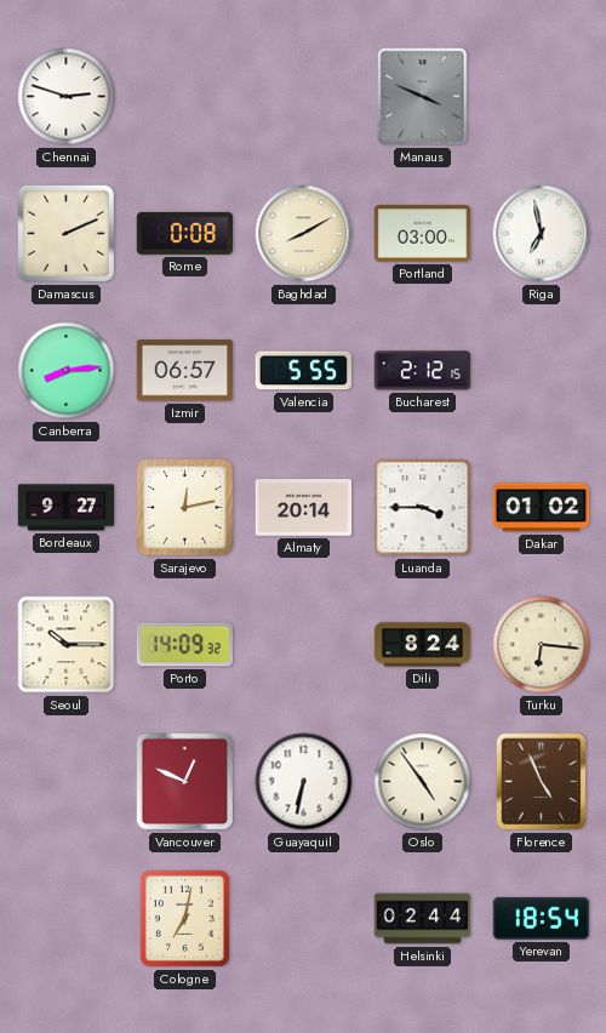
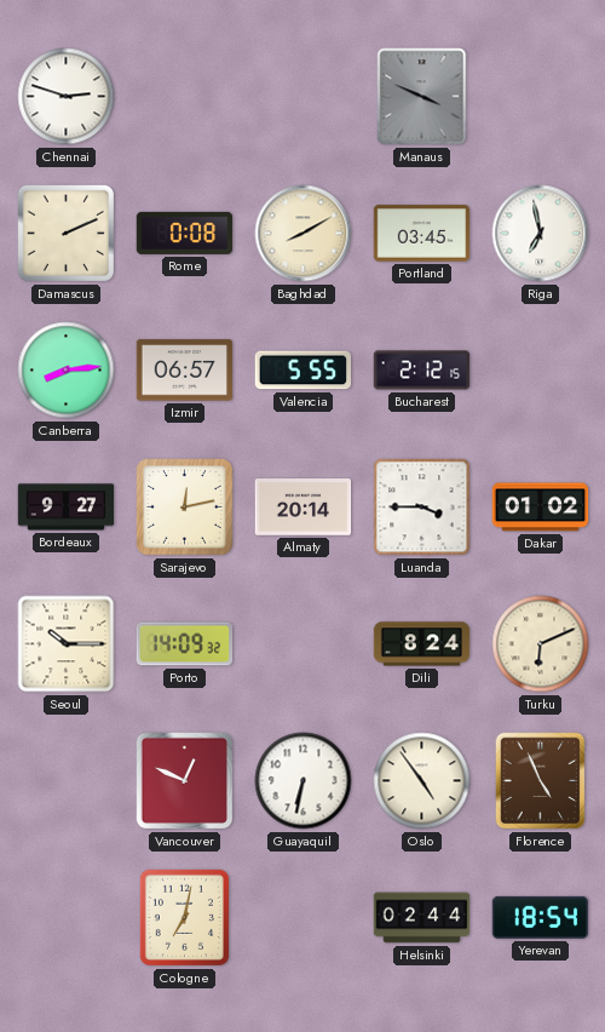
Portland: 03:00 -> 03:45
Turku: 6:16 -> 6:11
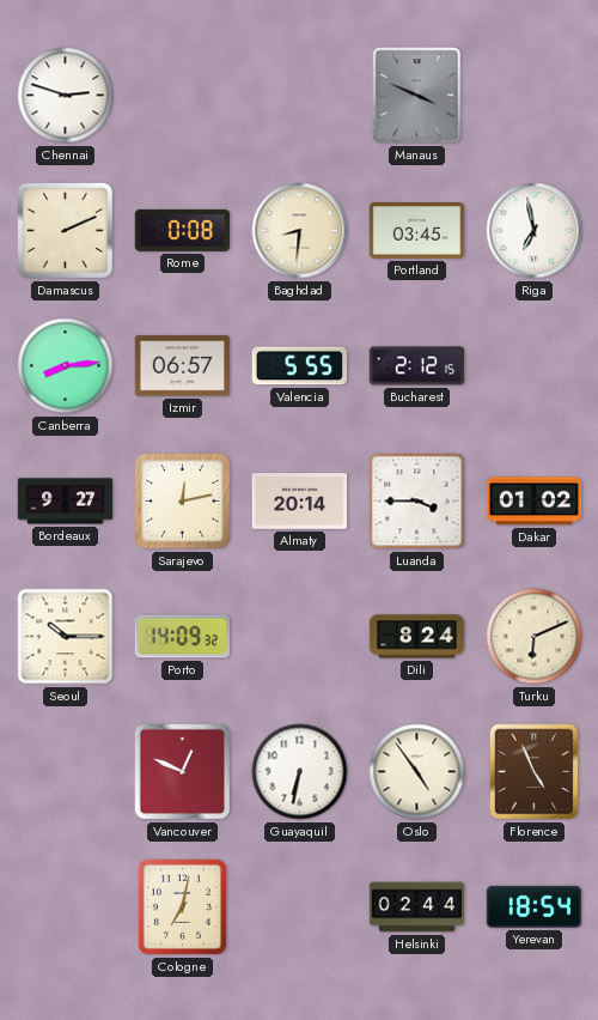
Baghdad: 8:10 -> 8:31
